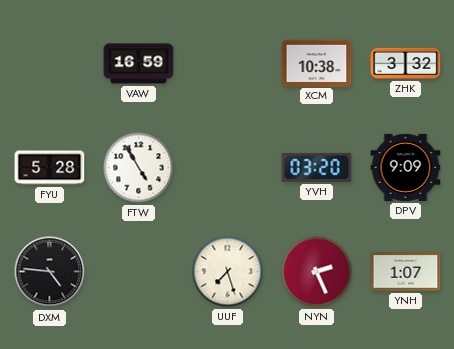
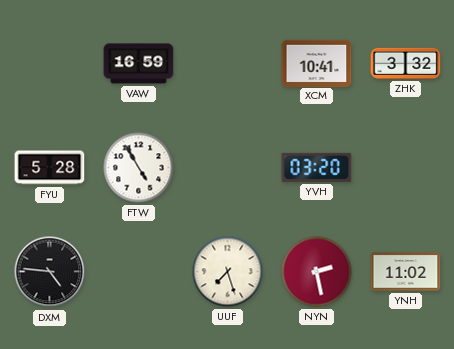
XCM: 10:38 -> 10:41
DPV: 9:09 -> none
NYN: 2:26 -> 2:28
YNH: 1:07 -> 11:02
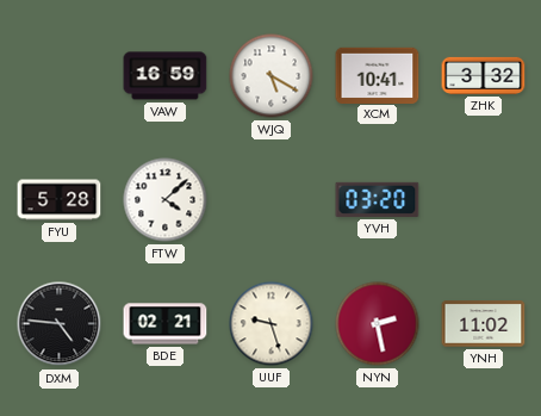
WJQ: none -> 5:20
FTW: 4:55 -> 4:08
BDE: none -> 02:21
UUF: 7:27 -> 9:27
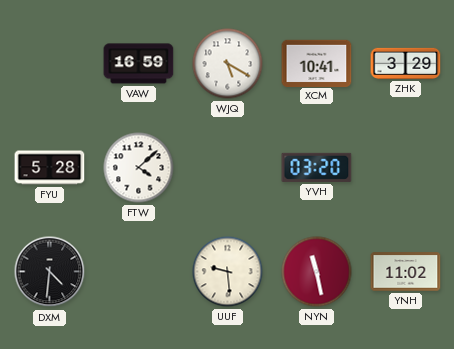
ZHK: 3:32 -> 3:29
DXM: 4:46 -> 4:31
BDE: 02:21 -> none
UUF: 9:27 -> 9:29
NYN: 2:28 -> 11:28
